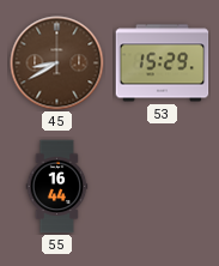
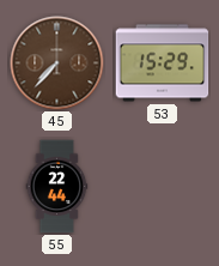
45: 8:40 -> 7:37
55: 16:44 -> 22:44
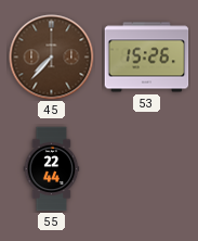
53: 15:29 -> 15:26
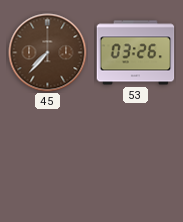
53: 15:26 -> 03:26
55: 22:44 -> none
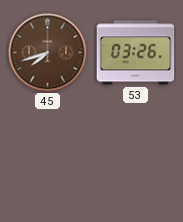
45: 7:37 -> 7:42
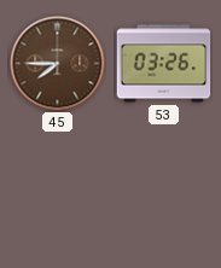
45: 7:42 -> 7:45
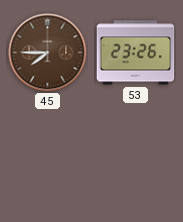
53: 03:26 -> 23:26
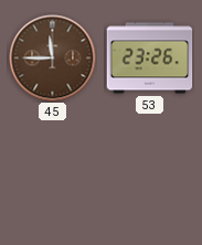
45: 7:45 -> 11:45
